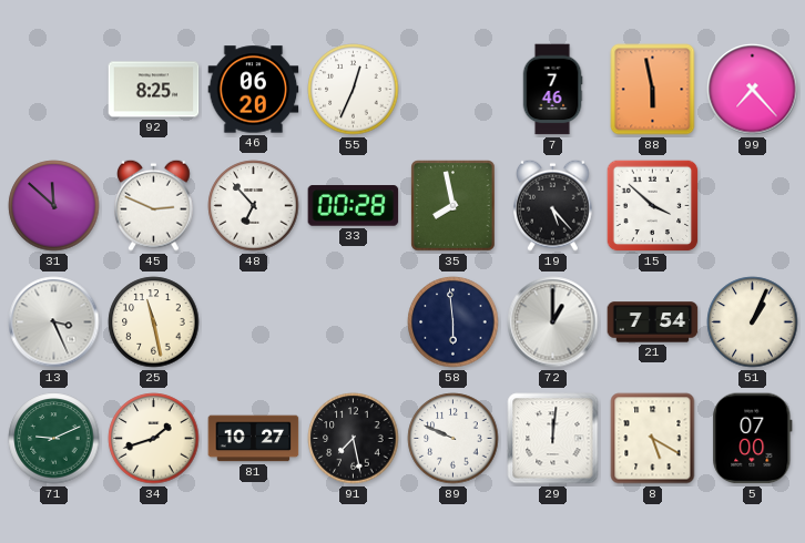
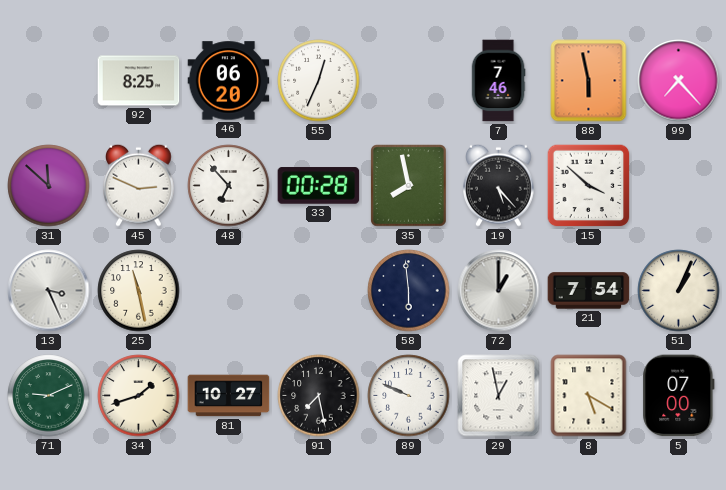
29: 12:01 -> 12:58
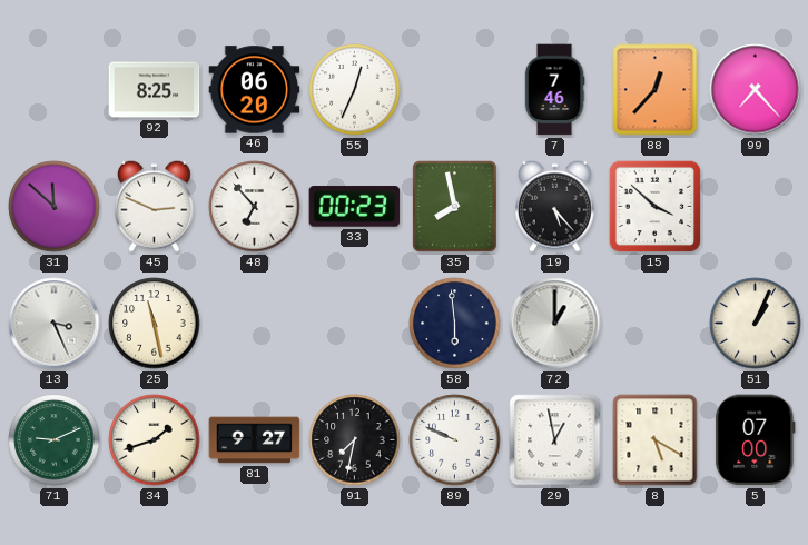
88: 5:58 -> 12:37
33: 00:28 -> 00:23
21: 7:54 -> none
81: 10:27 -> 9:27
91: 7:28 -> 7:32
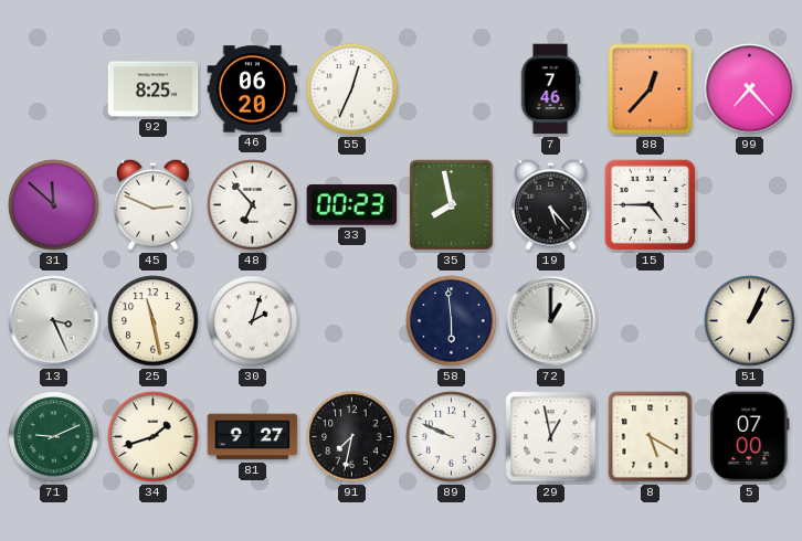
15: 3:52 -> 4:45
30: none -> 2:03
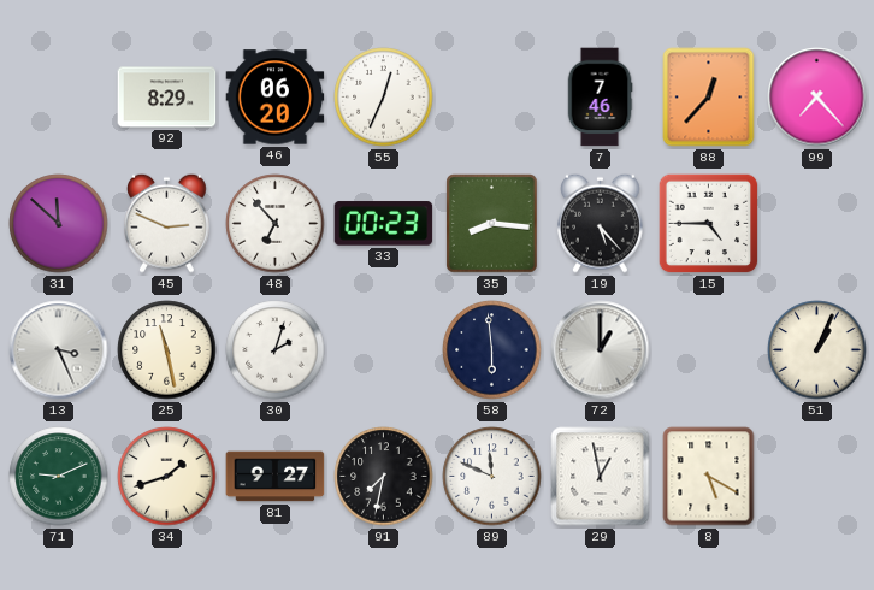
92: 8:25 -> 8:29
35: 7:58 -> 8:16
89: 9:49 -> 11:49
5: 07:00 -> none
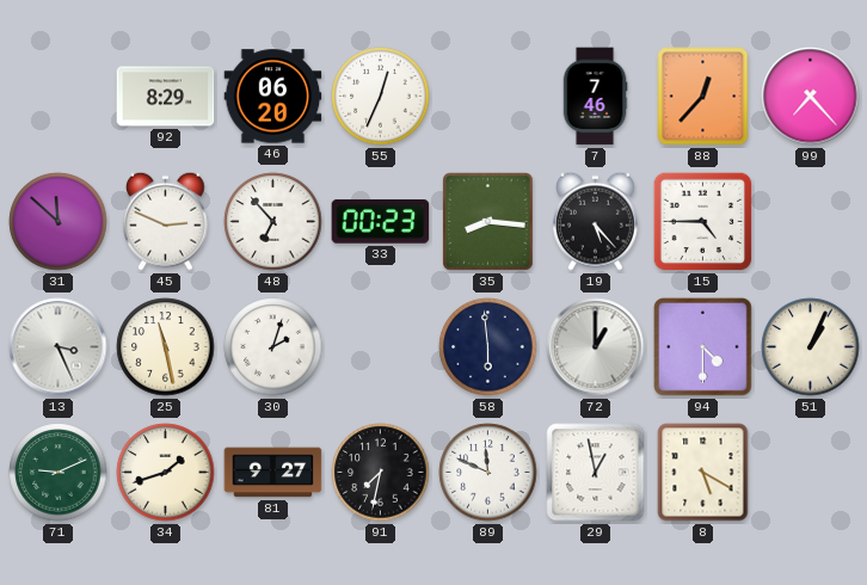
94: none -> 4:30
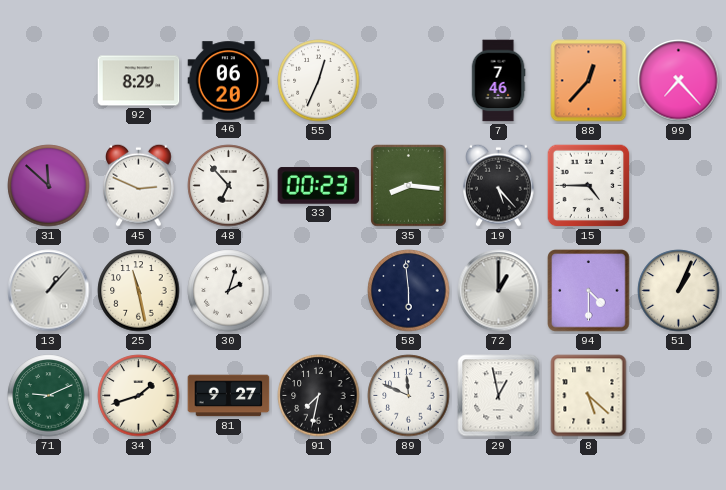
13: 3:26 -> 1:07
8: 5:20 -> 5:22
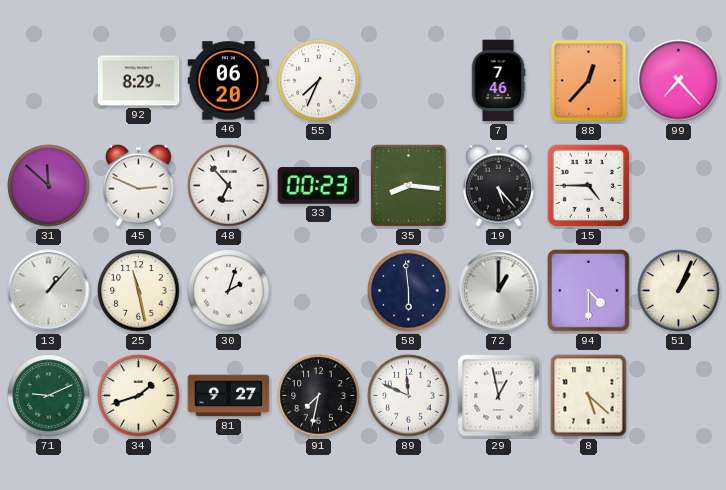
55: 12:34 -> 7:34
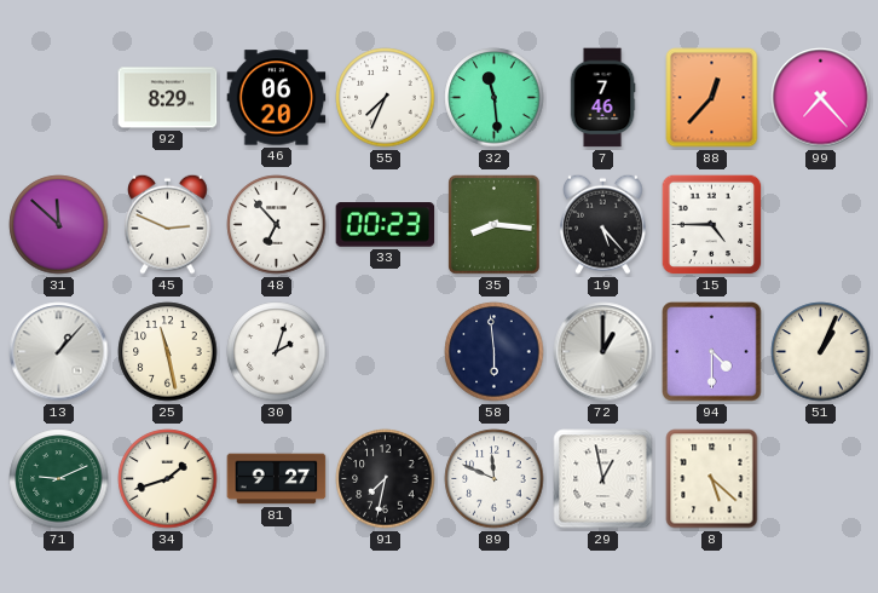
32: none -> 11:29
